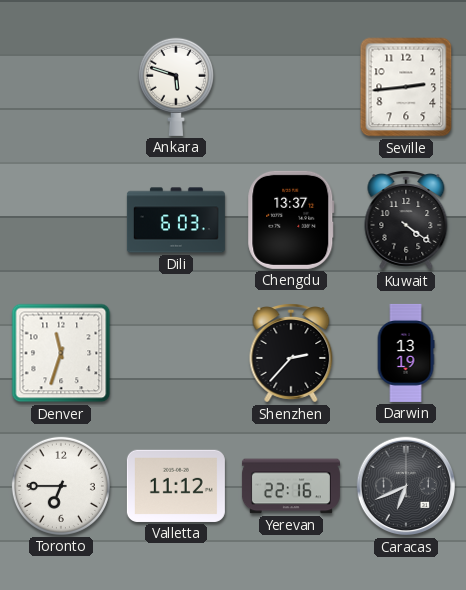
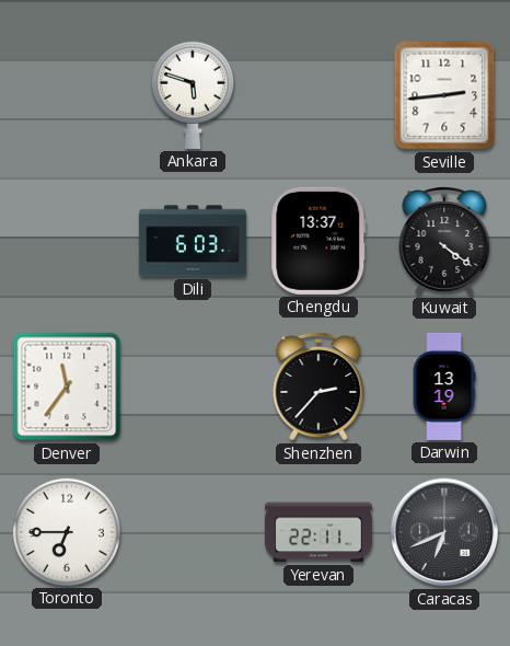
Denver: 11:33 -> 11:36
Valletta: 11:12 -> none
Yerevan: 22:16 -> 22:11
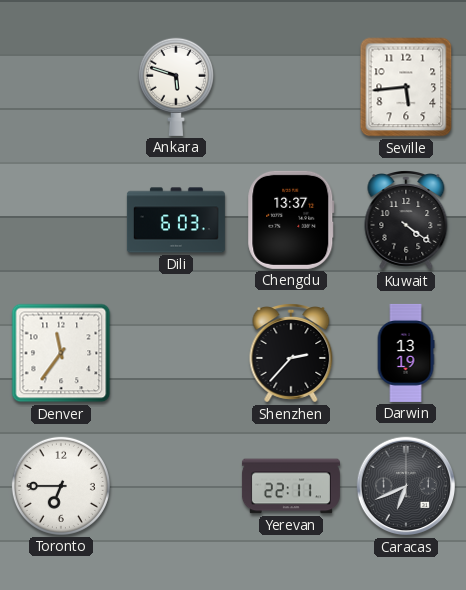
Seville: 2:44 -> 5:44
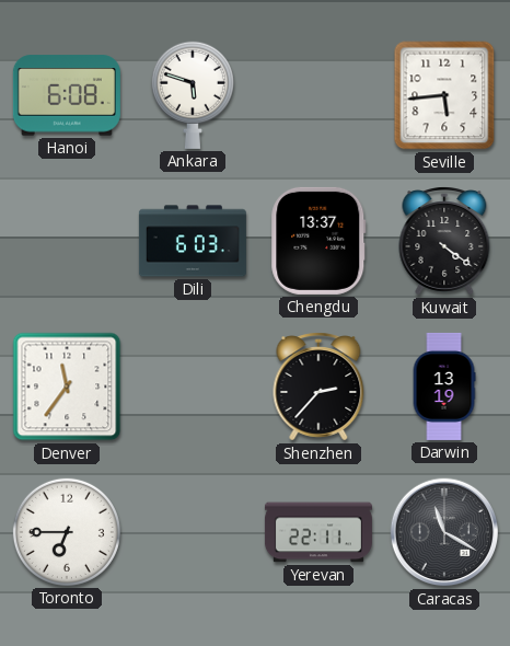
Hanoi: none -> 6:08
Caracas: 6:41 -> 11:20
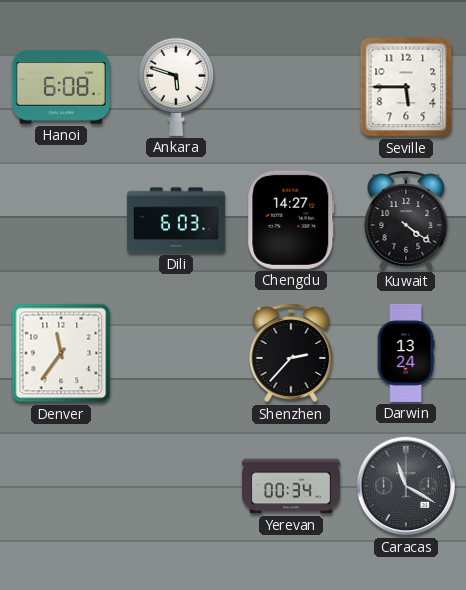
Seville: 5:44 -> 5:45
Chengdu: 13:37 -> 14:27
Darwin: 13:19 -> 13:24
Toronto: 6:45 -> none
Yerevan: 22:11 -> 00:34
